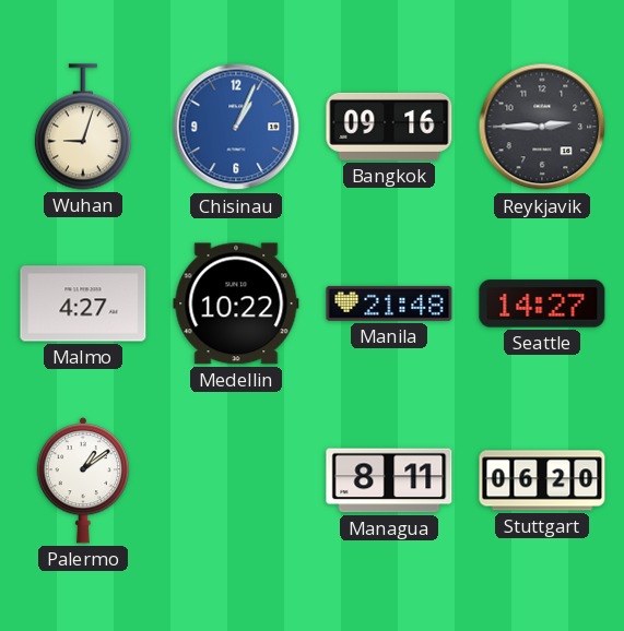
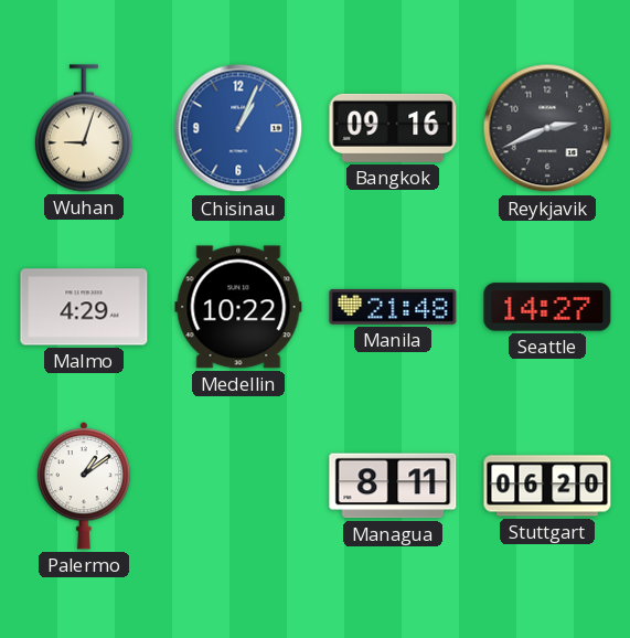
Reykjavik: 2:45 -> 2:41
Malmo: 4:27 -> 4:29
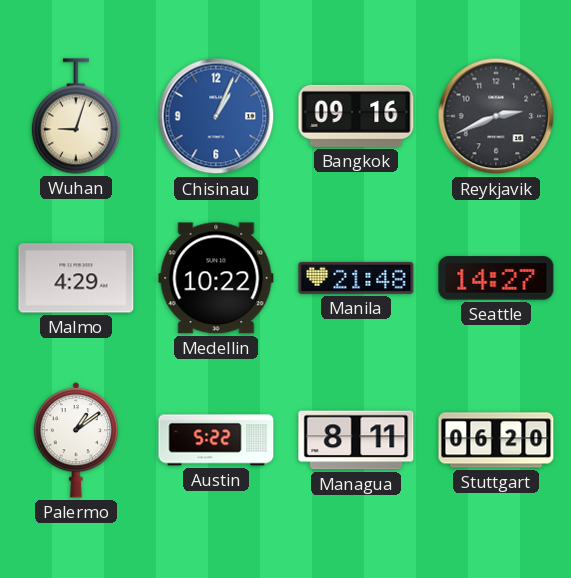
Austin: none -> 5:22
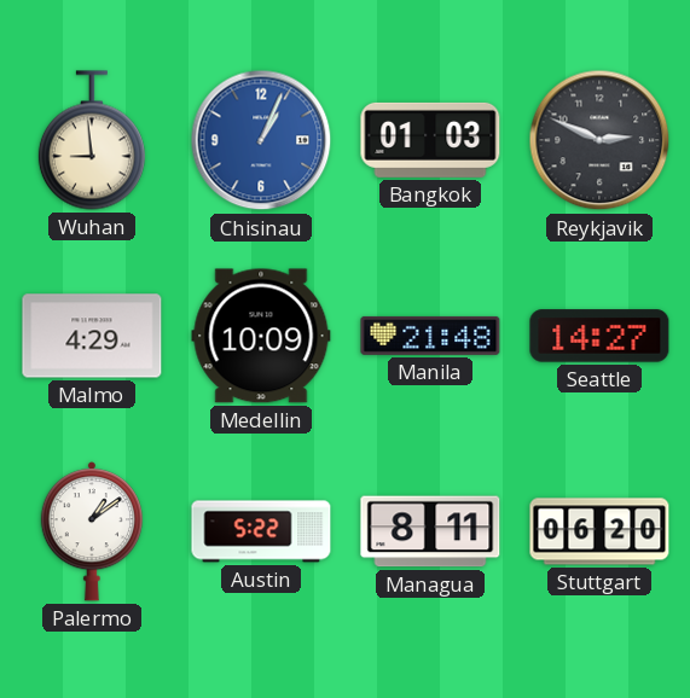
Wuhan: 9:03 -> 8:59
Bangkok: 09:16 -> 01:03
Reykjavik: 2:41 -> 2:49
Medellin: 10:22 -> 10:09
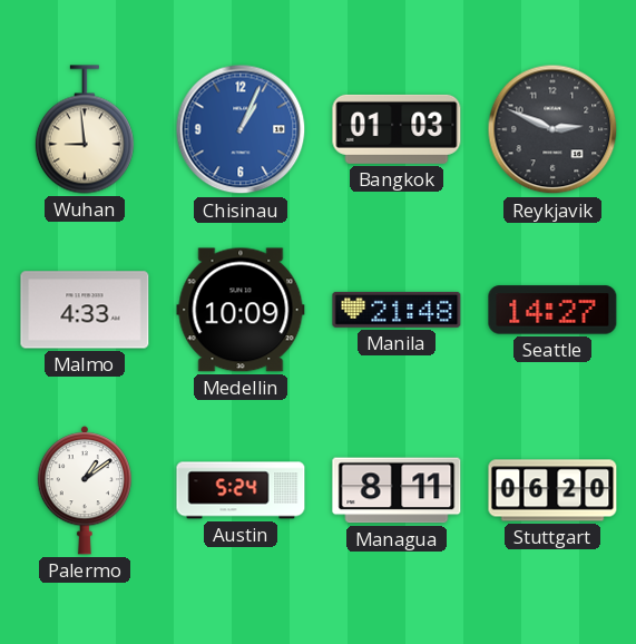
Malmo: 4:29 -> 4:33
Austin: 5:22 -> 5:24
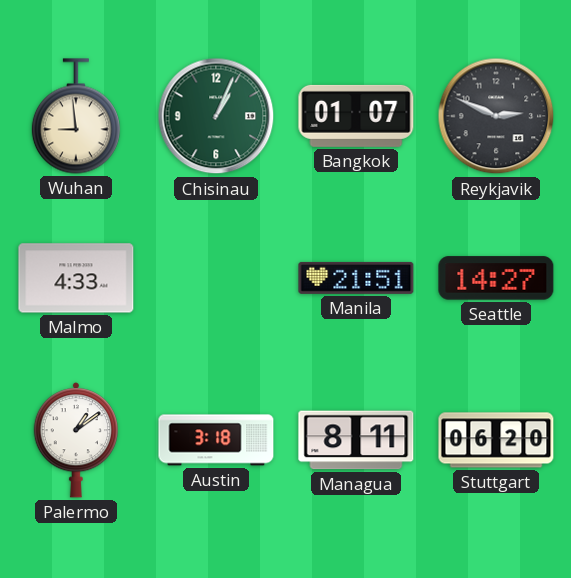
Chisinau dial: blue -> green
Bangkok: 01:03 -> 01:07
Medellin: 10:09 -> none
Manila: 21:48 -> 21:51
Austin: 5:24 -> 3:18
